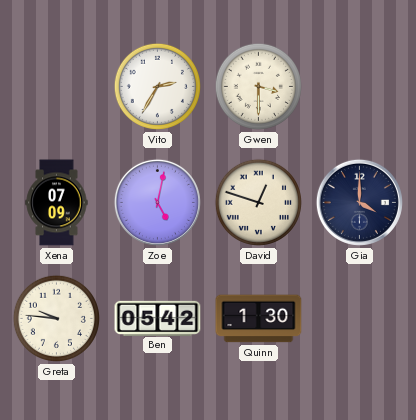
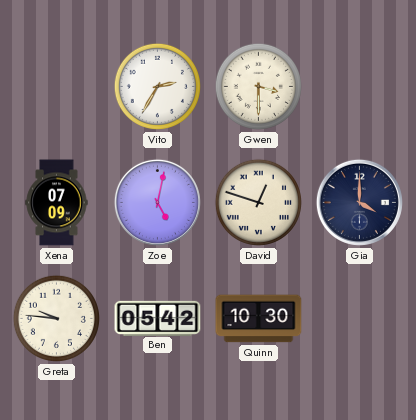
Quinn: 1:30 -> 10:30
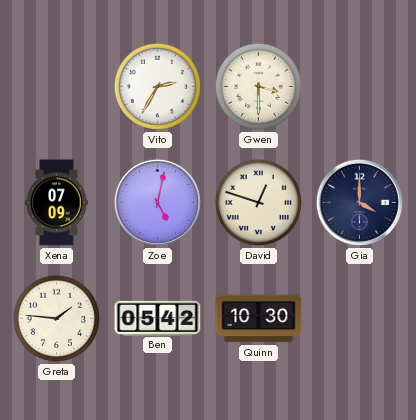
Greta: 9:46 -> 1:46
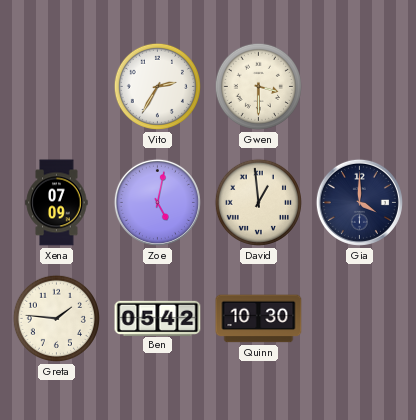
David: 12:48 -> 12:59
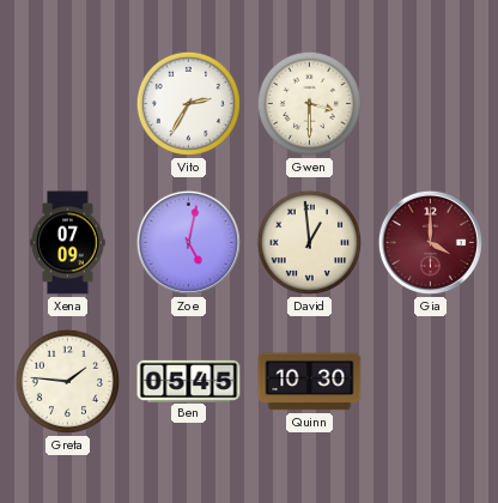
Gia dial: navy -> burgundy
Ben: 05:42 -> 05:45
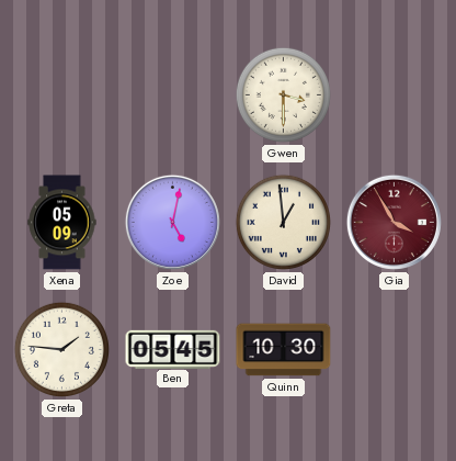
Vito: 2:35 -> none
Xena: 07:09 -> 05:09
Gia: 4:00 -> 3:55
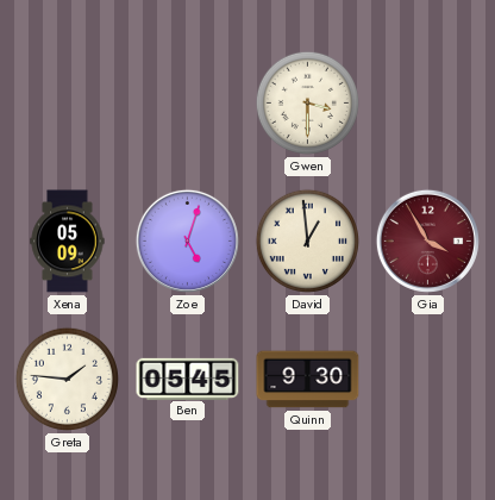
Zoe: 5:02 -> 5:03
Quinn: 10:30 -> 9:30
